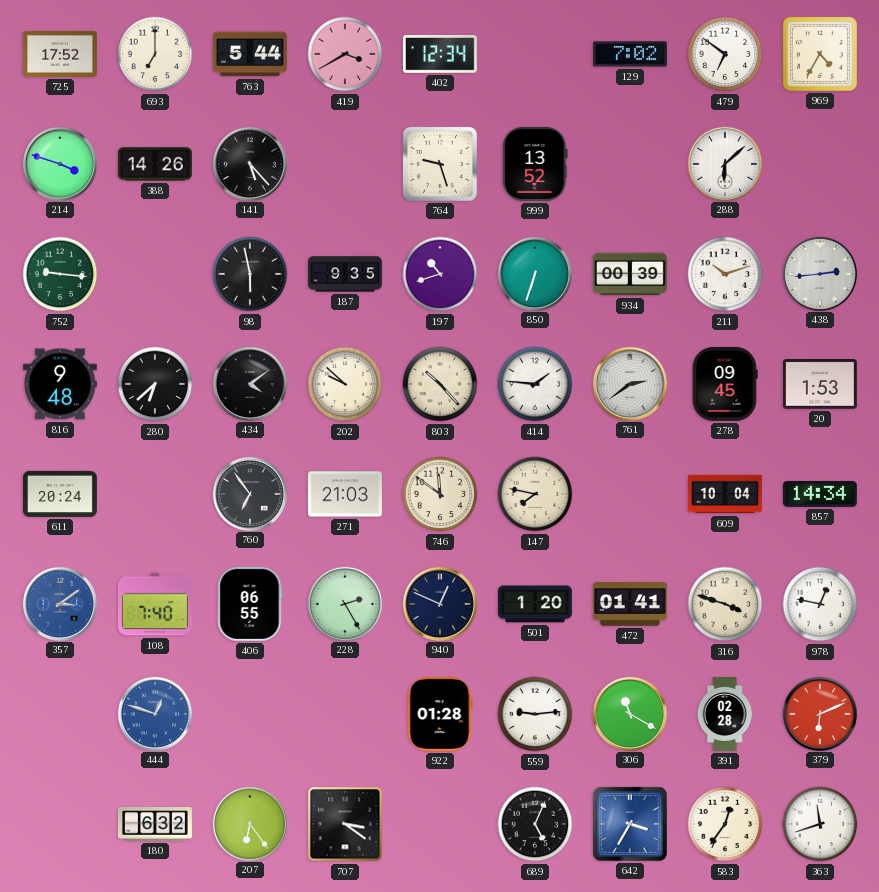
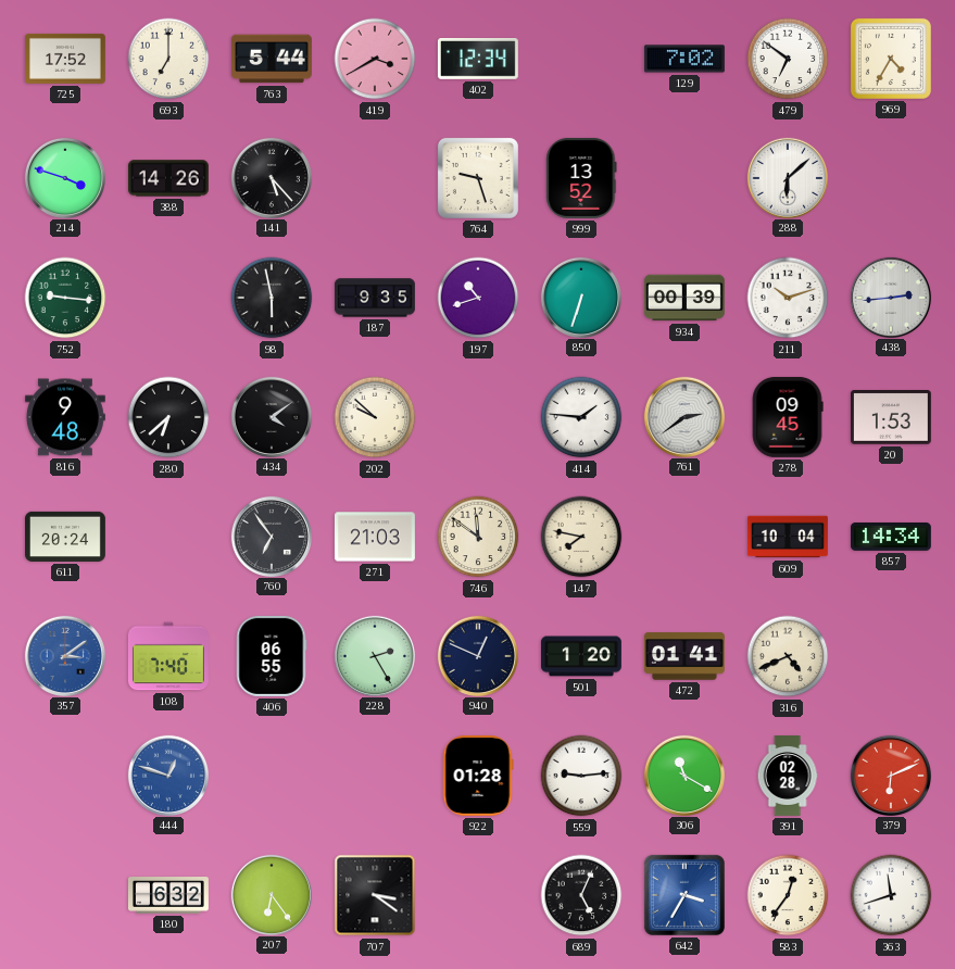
803: 10:23 -> none
316: 3:48 -> 4:41
978: 12:47 -> none
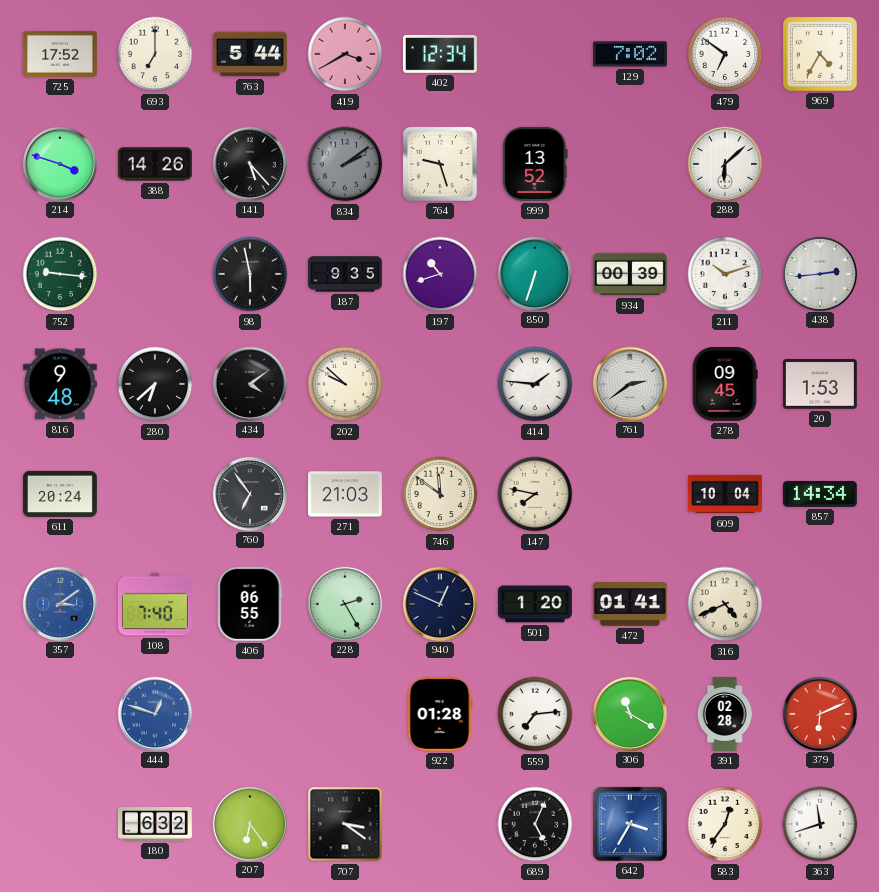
834: none -> 2:09
559: 9:14 -> 7:14
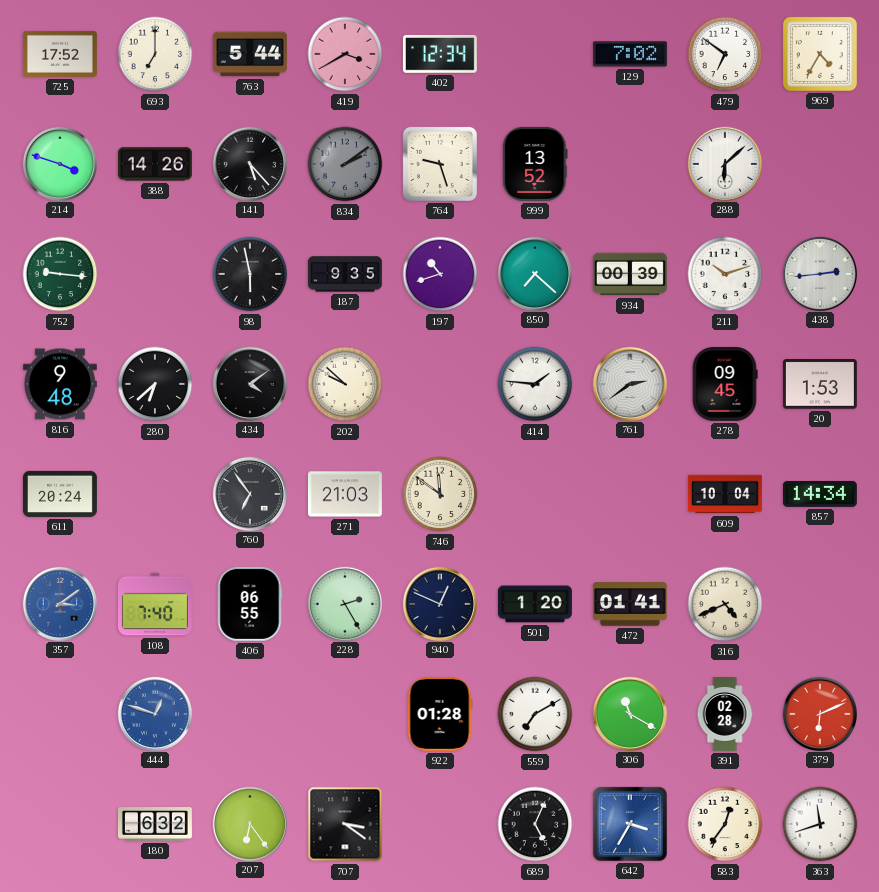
850: 6:33 -> 7:22
147: 7:47 -> none
559: 7:14 -> 7:10
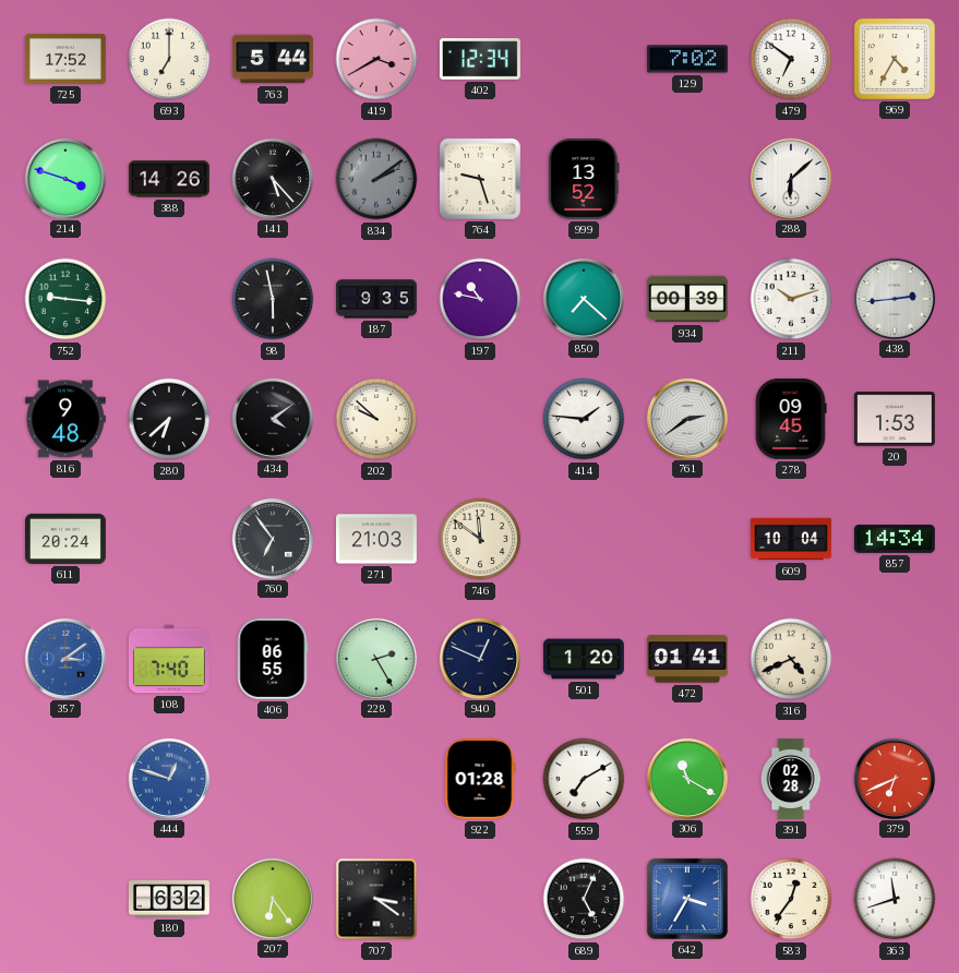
197: 10:42 -> 10:47
379: 6:11 -> 6:41
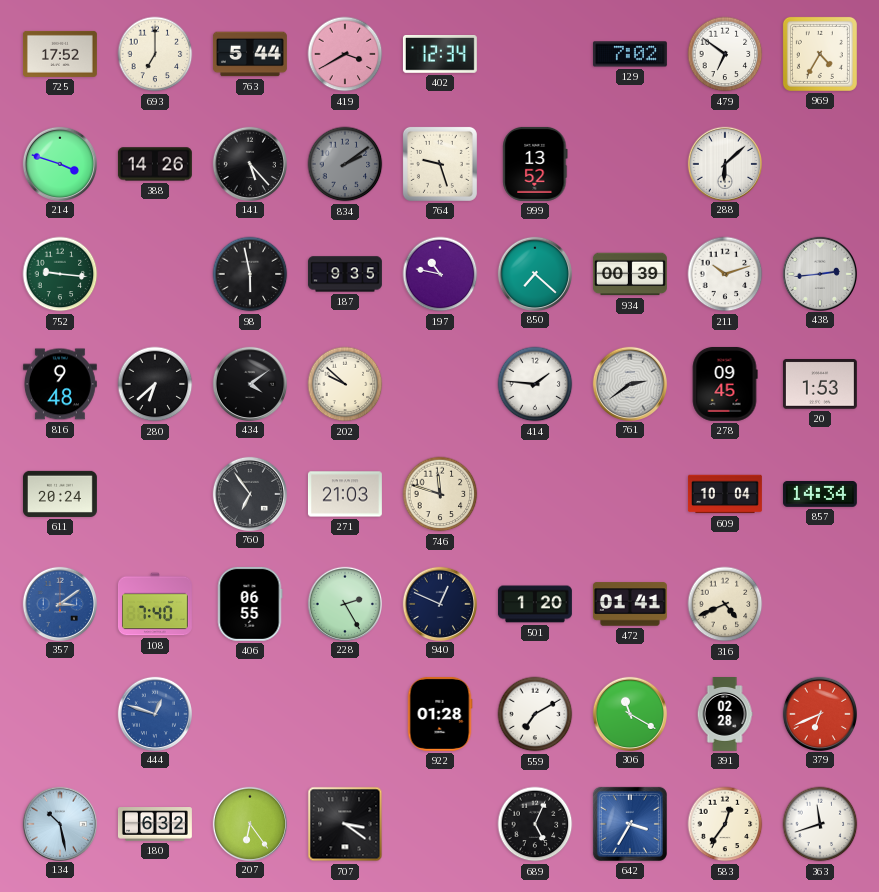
746: 11:51 -> 11:48
134: none -> 10:28
